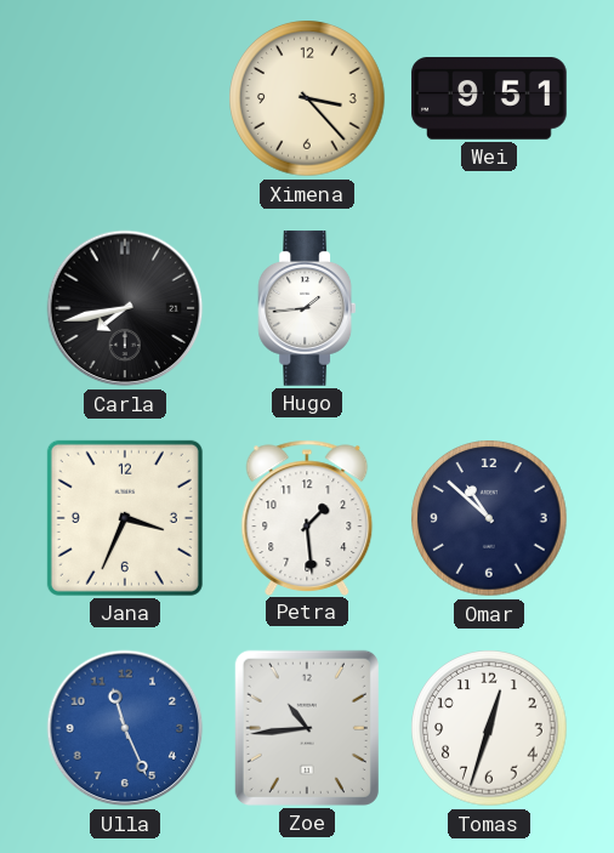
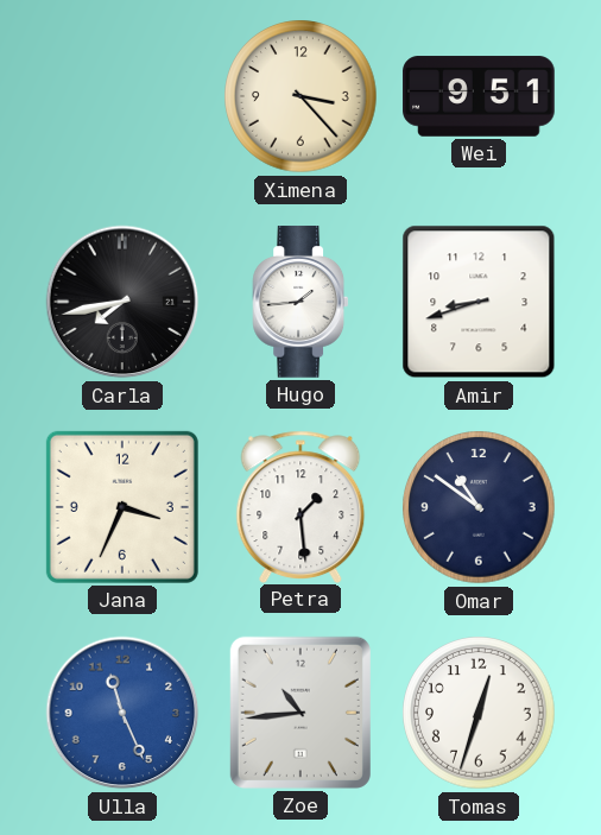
Amir: none -> 8:42
Omar: 10:52 -> 10:51
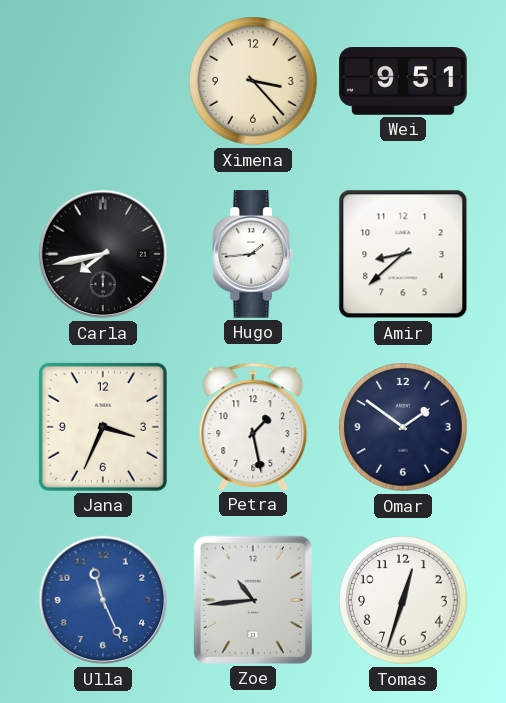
Amir: 8:42 -> 8:38
Petra: 1:29 -> 1:28
Omar: 10:51 -> 1:51
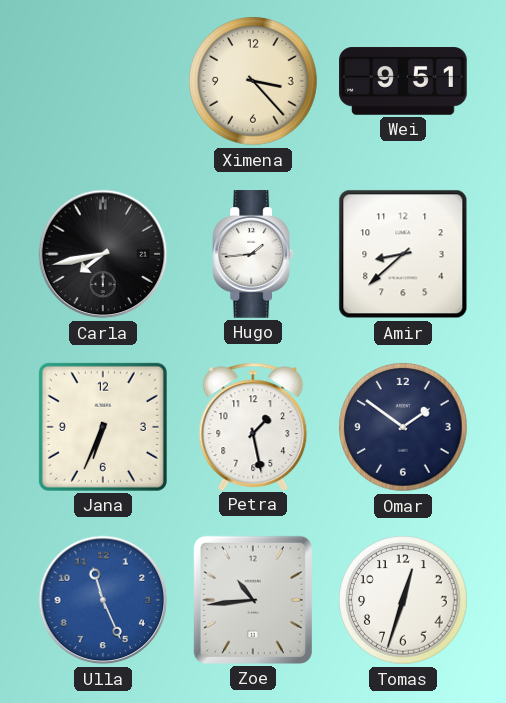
Jana: 3:34 -> 6:34
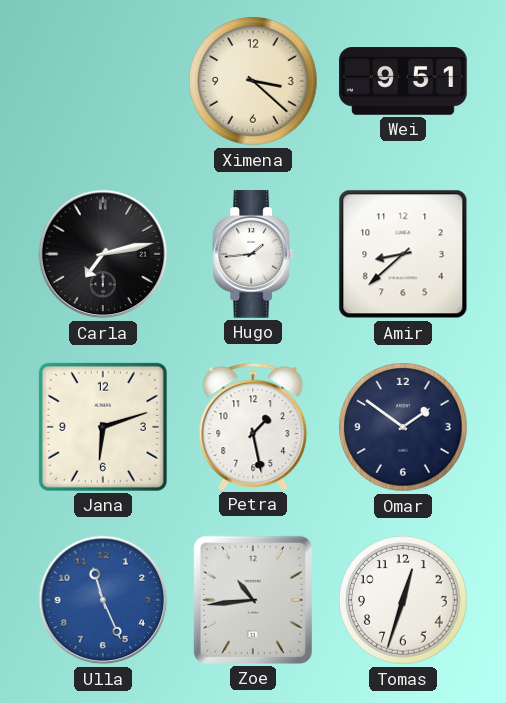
Ximena: 3:23 -> 3:22
Carla: 7:43 -> 7:13
Jana: 6:34 -> 6:12
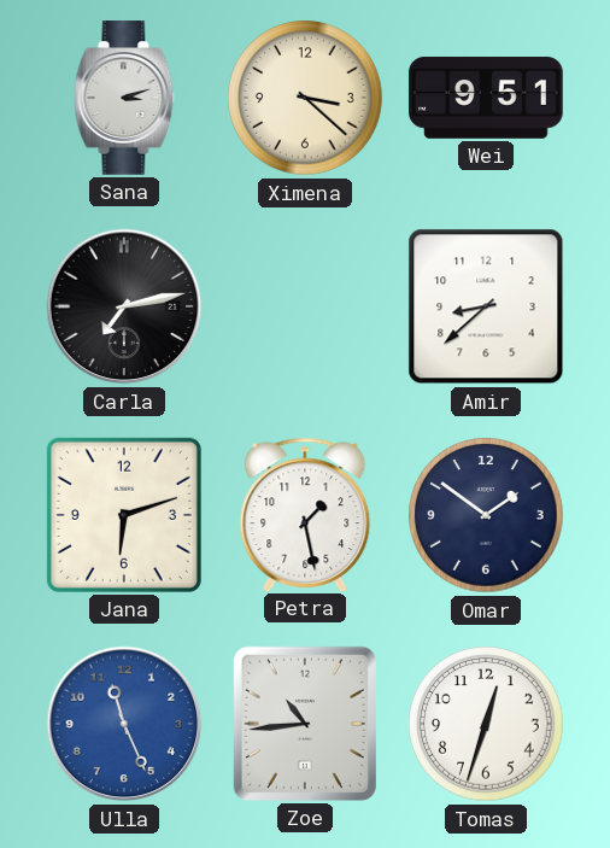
Sana: none -> 3:12
Hugo: 1:44 -> none
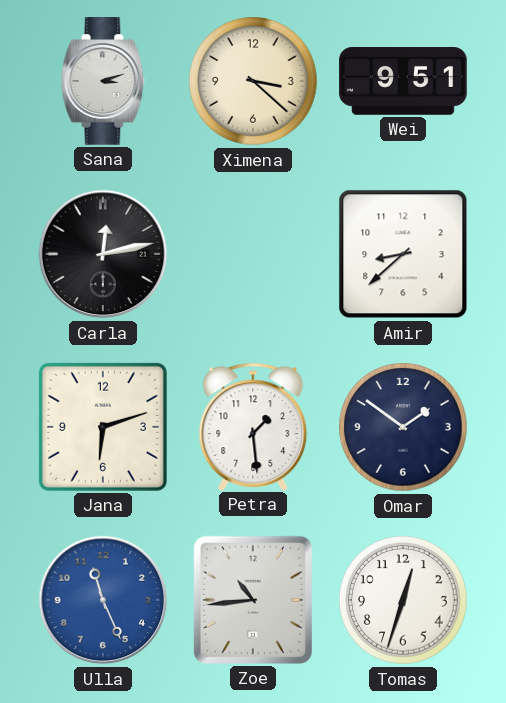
Carla: 7:13 -> 12:13
Petra: 1:28 -> 1:29
